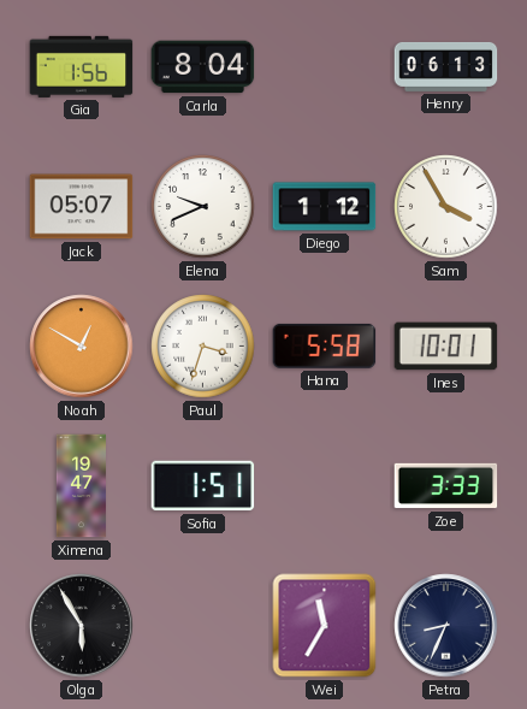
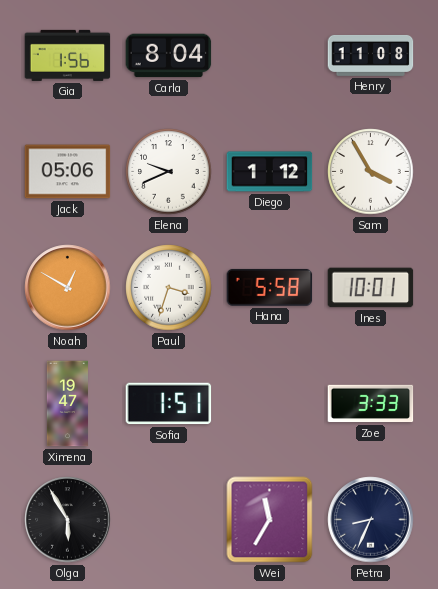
Henry: 06:13 -> 11:08
Jack: 05:07 -> 05:06
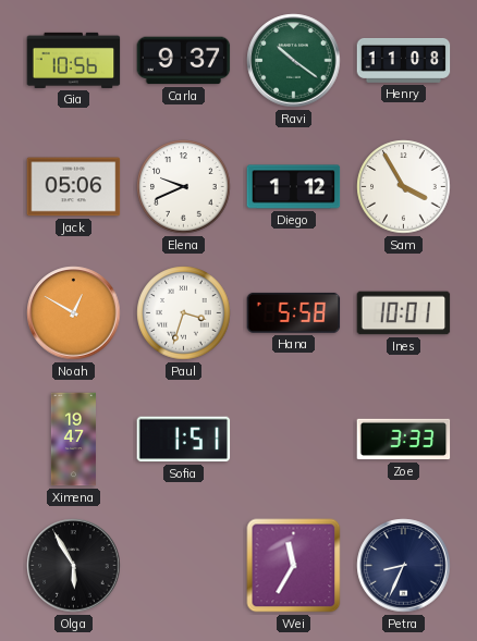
Gia: 1:56 -> 10:56
Carla: 8:04 -> 9:37
Ravi: none -> 10:21
